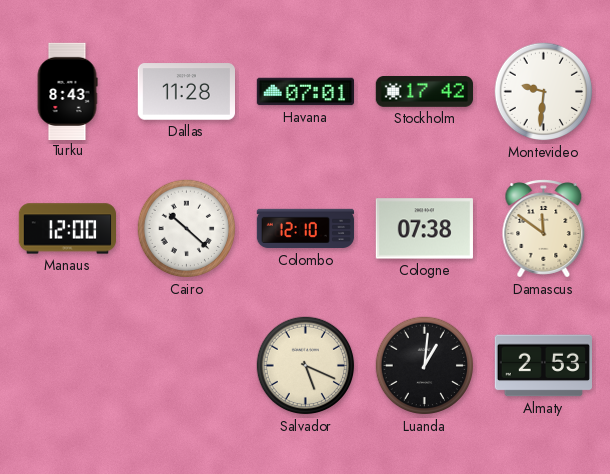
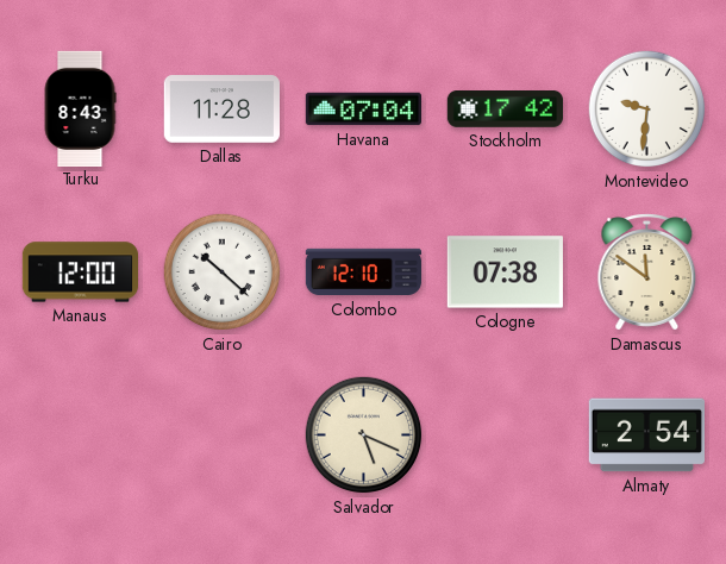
Havana: 07:01 -> 07:04
Luanda: 1:01 -> none
Almaty: 2:53 -> 2:54
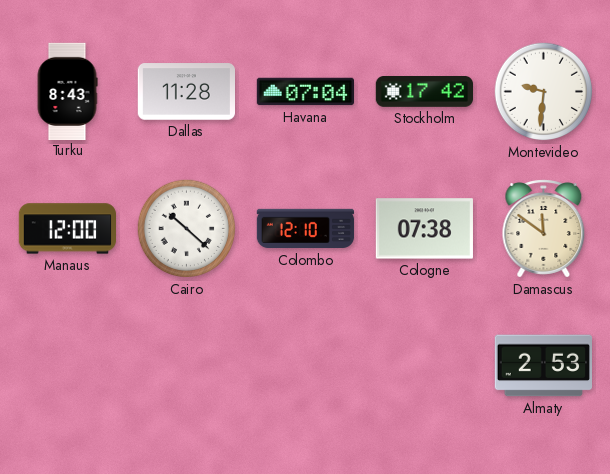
Salvador: 5:19 -> none
Almaty: 2:54 -> 2:53
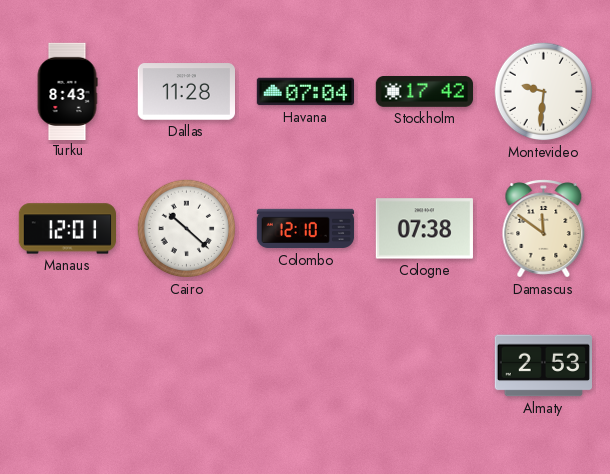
Manaus: 12:00 -> 12:01
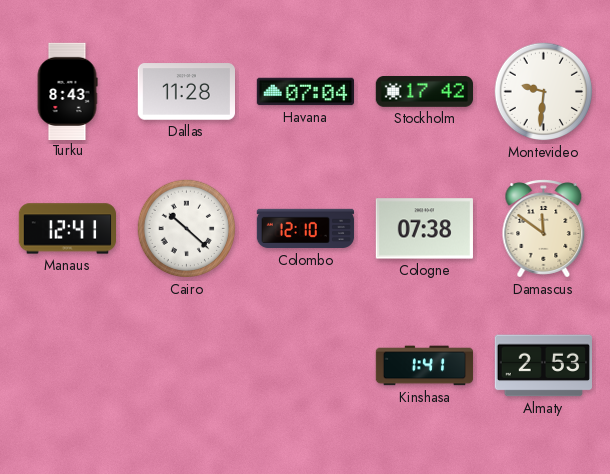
Manaus: 12:01 -> 12:41
Kinshasa: none -> 1:41
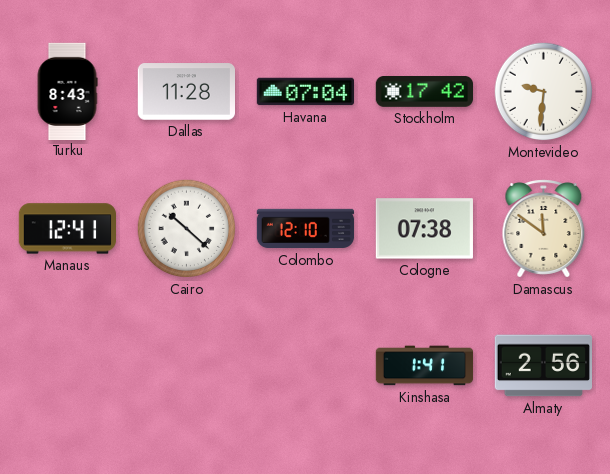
Almaty: 2:53 -> 2:56
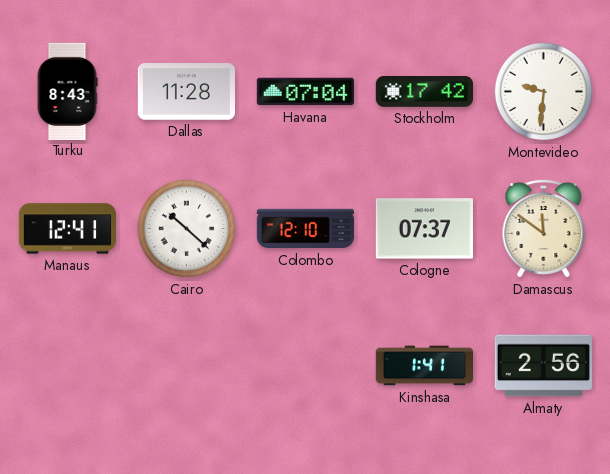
Cologne: 07:38 -> 07:37
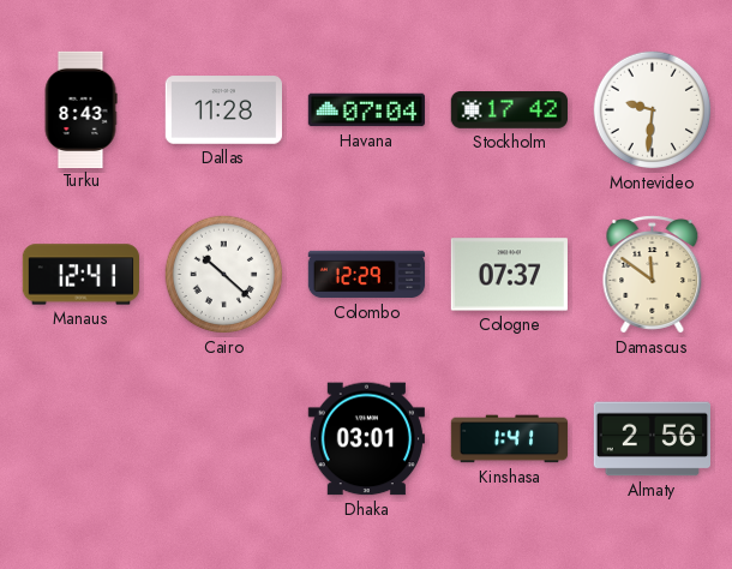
Colombo: 12:10 -> 12:29
Dhaka: none -> 03:01
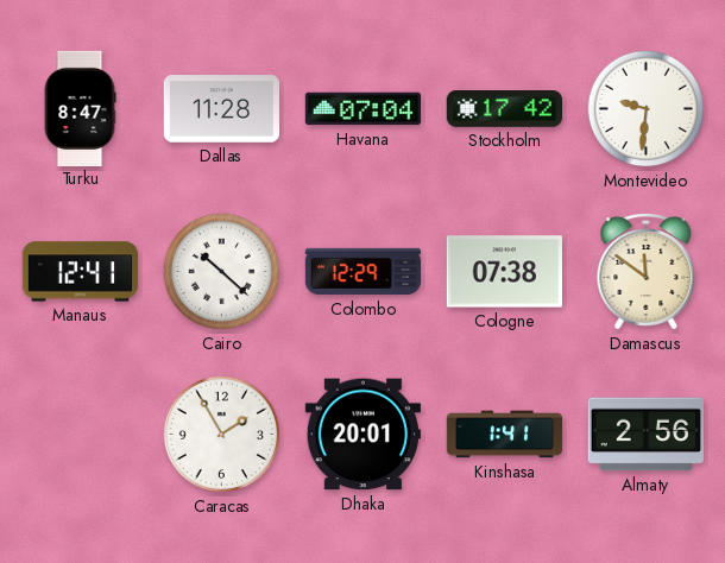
Turku: 8:43 -> 8:47
Cologne: 07:37 -> 07:38
Caracas: none -> 1:55
Dhaka: 03:01 -> 20:01
